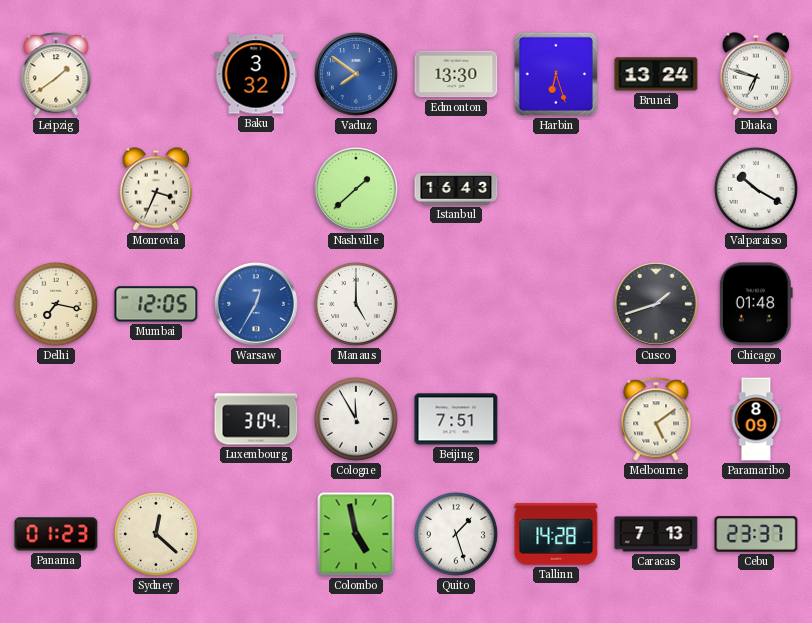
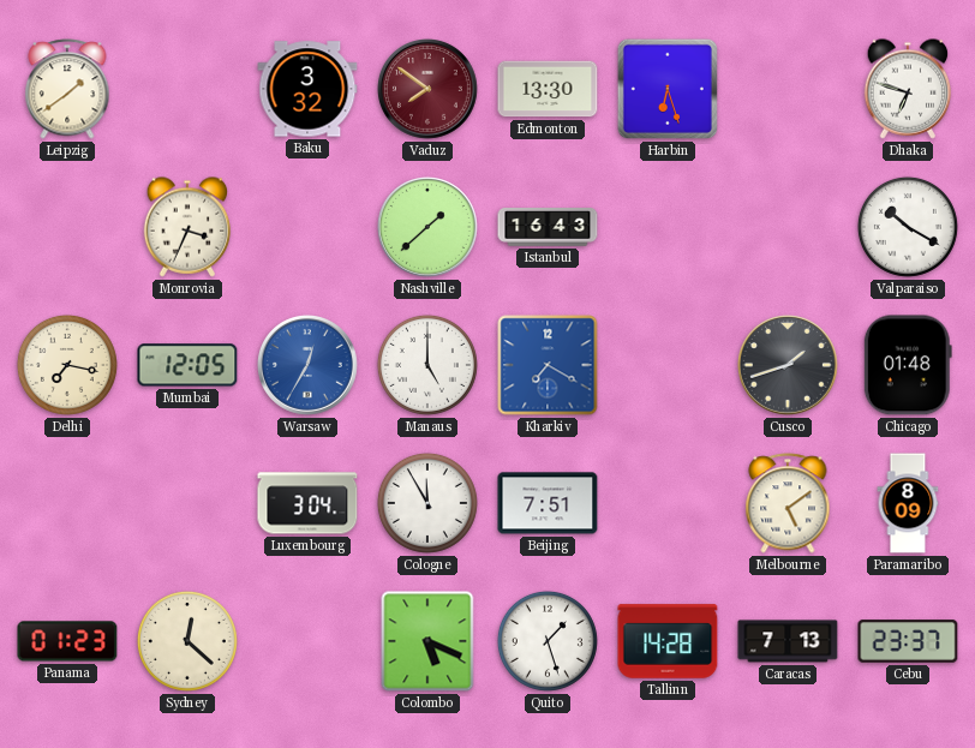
Vaduz dial: blue -> burgundy
Brunei: 13:24 -> none
Kharkiv: none -> 7:20
Colombo: 4:58 -> 5:19
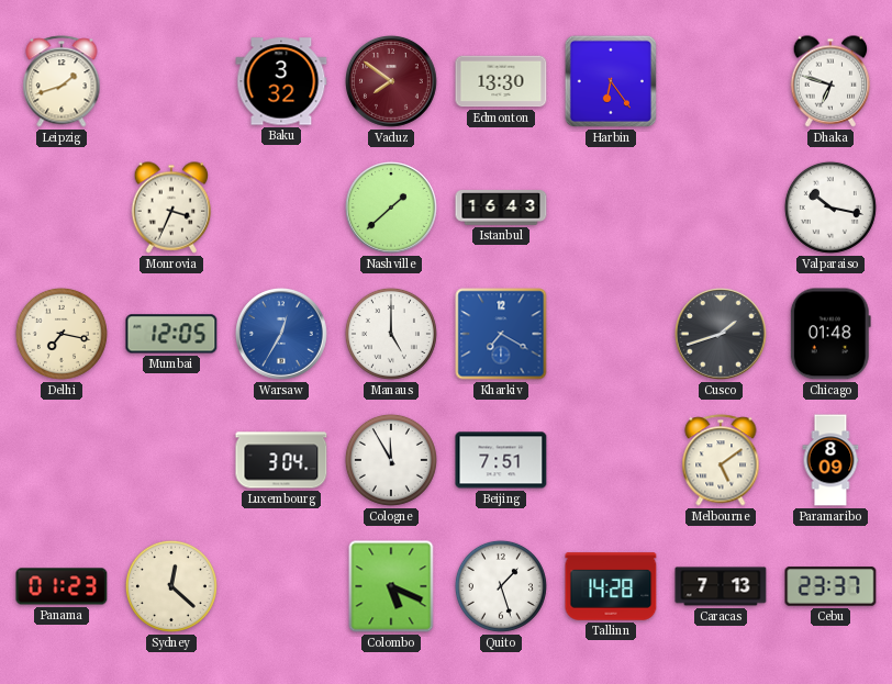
Leipzig: 1:39 -> 1:42
Harbin: 6:27 -> 6:24
Valparaiso: 10:20 -> 10:17
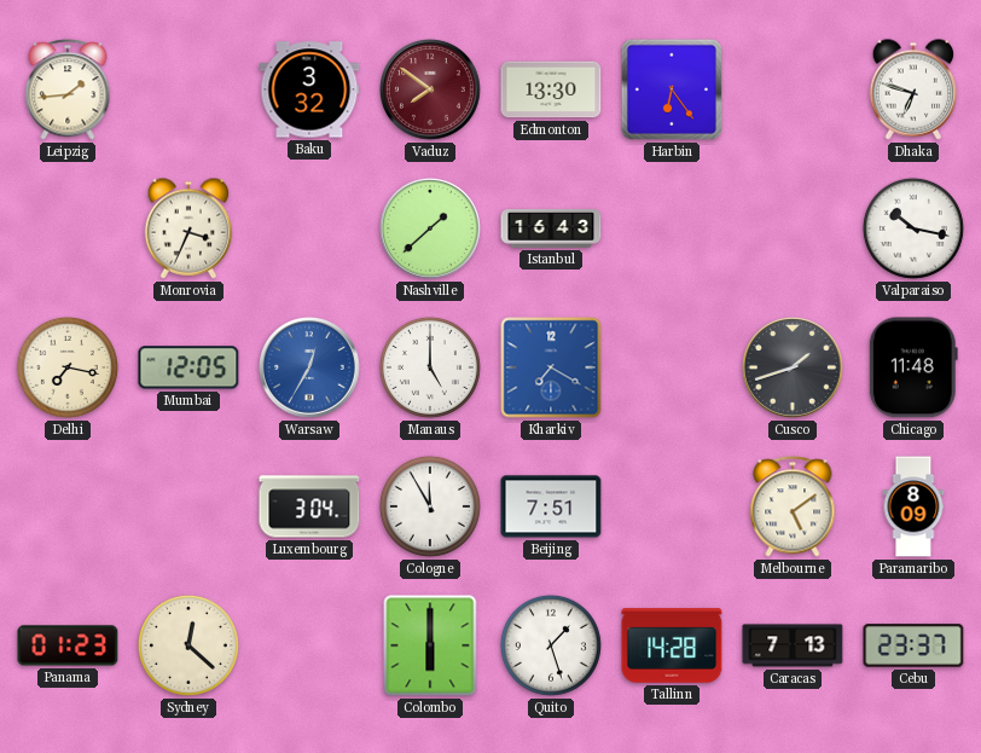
Leipzig: 1:42 -> 1:44
Chicago: 01:48 -> 11:48
Colombo: 5:19 -> 6:00
